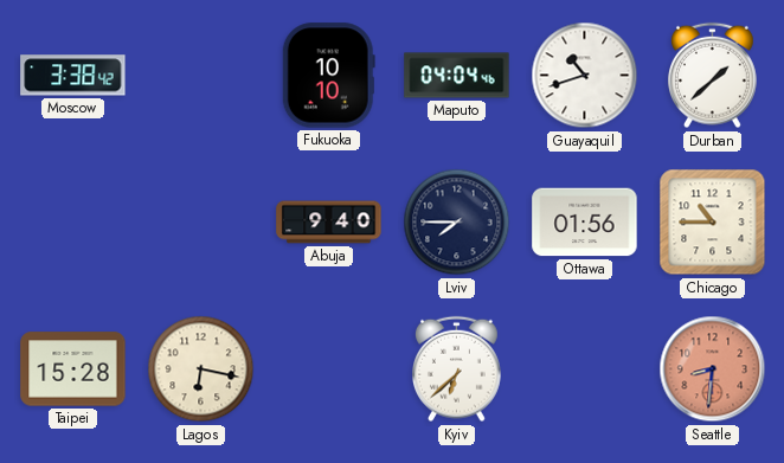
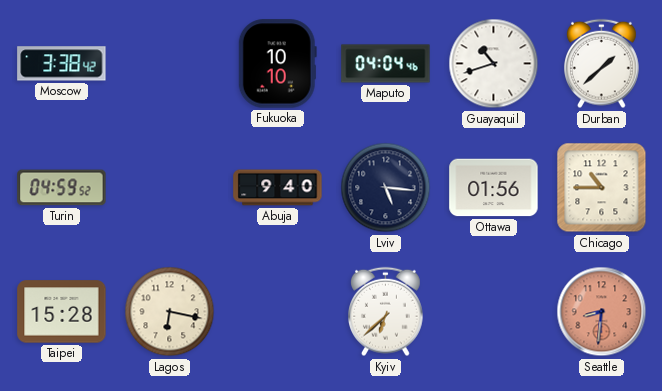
Turin: none -> 04:59
Lviv: 7:45 -> 5:16
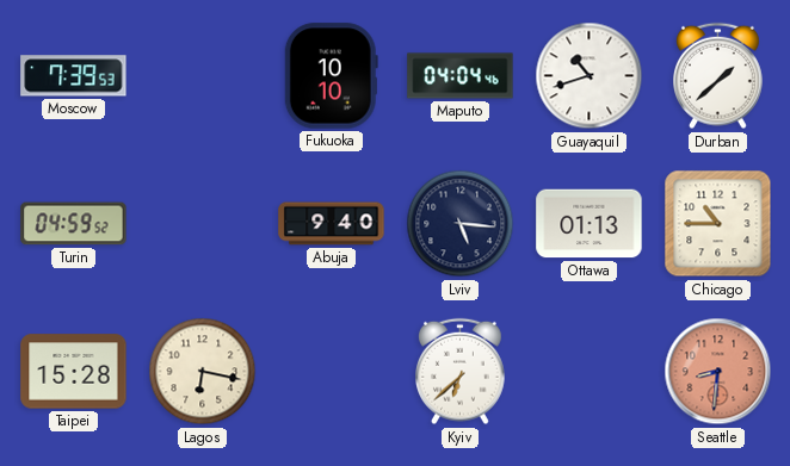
Moscow: 3:38 -> 7:39
Ottawa: 01:56 -> 01:13
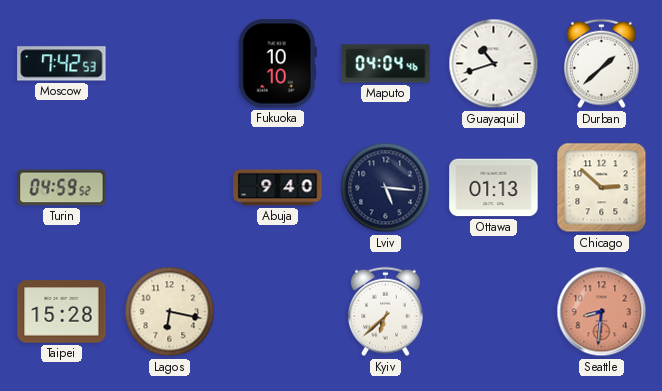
Moscow: 7:39 -> 7:42
Chicago: 10:45 -> 2:52
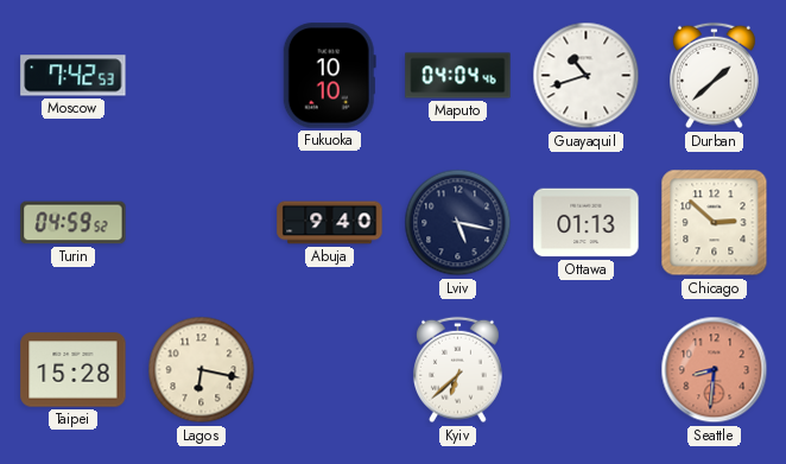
Lviv: 5:16 -> 5:17
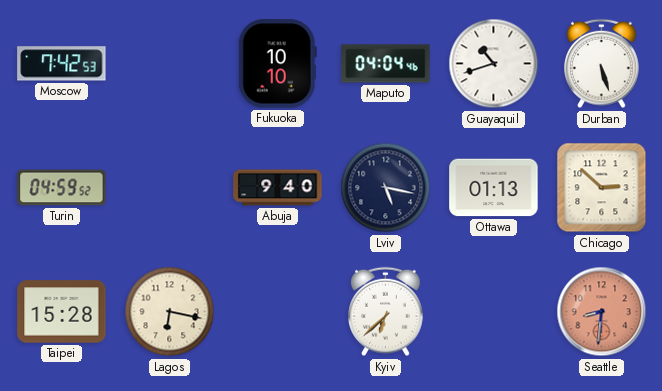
Durban: 1:38 -> 5:27
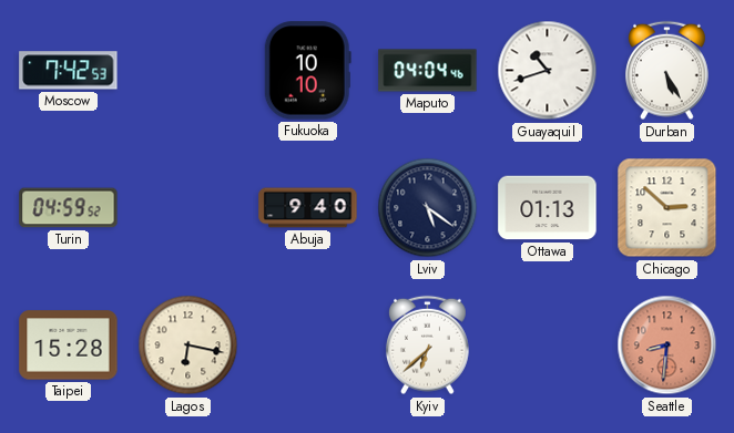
Durban: 5:27 -> 5:25
Lviv: 5:17 -> 5:21
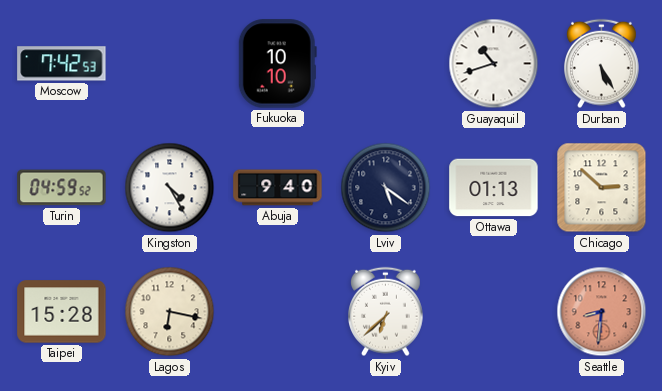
Maputo: 04:04 -> none
Kingston: none -> 4:25
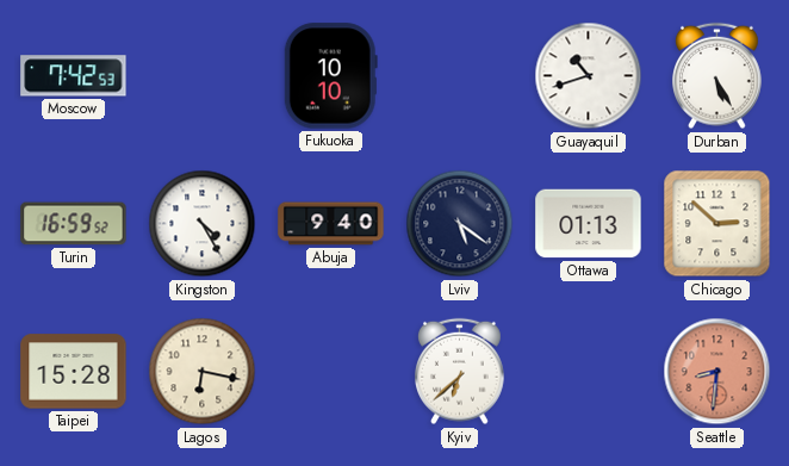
Turin: 04:59 -> 16:59
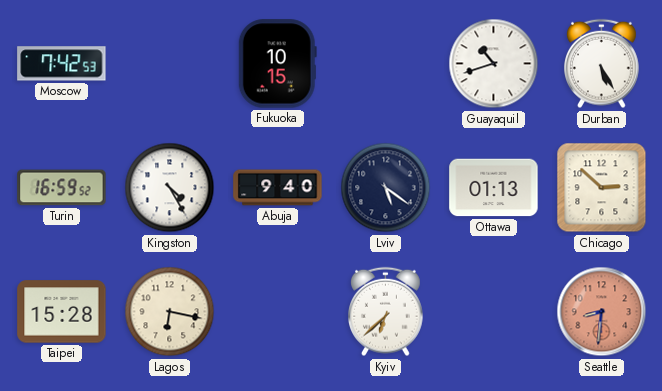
Fukuoka: 10:10 -> 10:15
